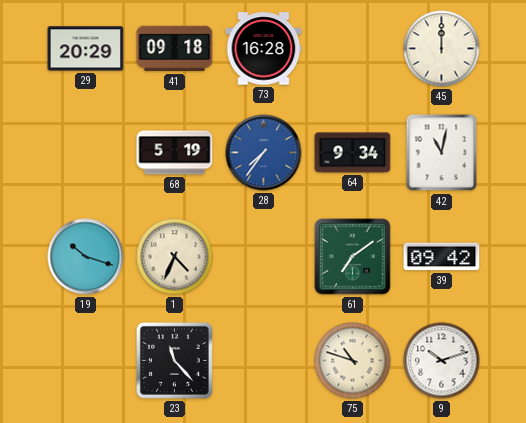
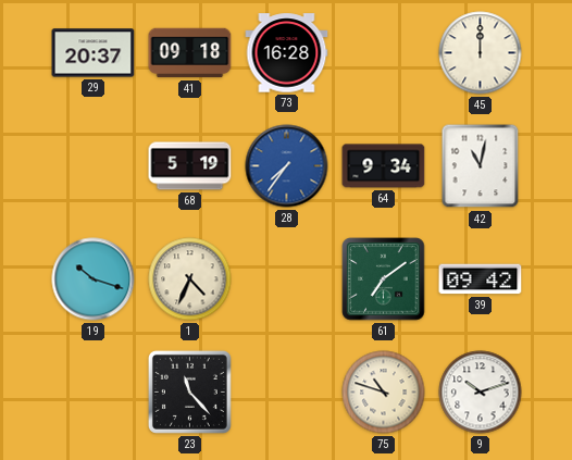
29: 20:29 -> 20:37
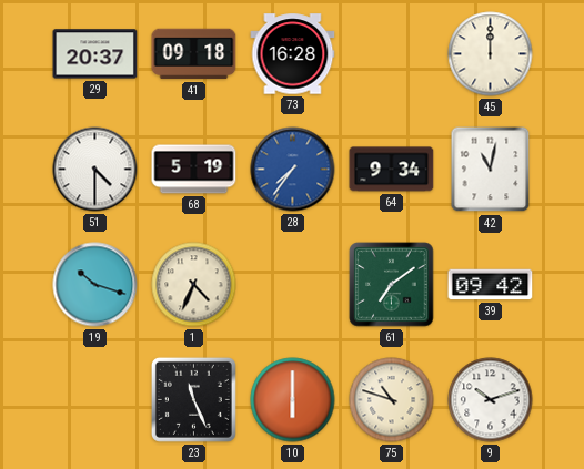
51: none -> 4:30
23: 11:23 -> 11:26
10: none -> 6:00
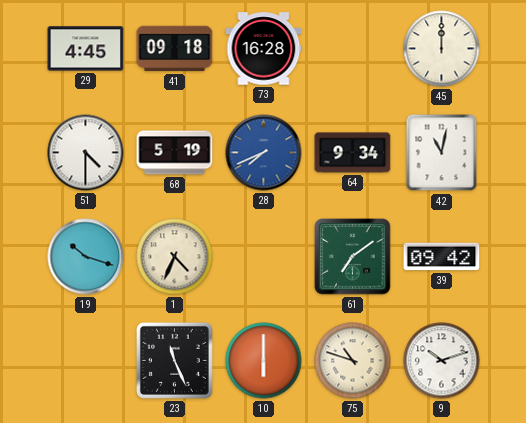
29: 20:37 -> 4:45
28: 7:36 -> 7:41
